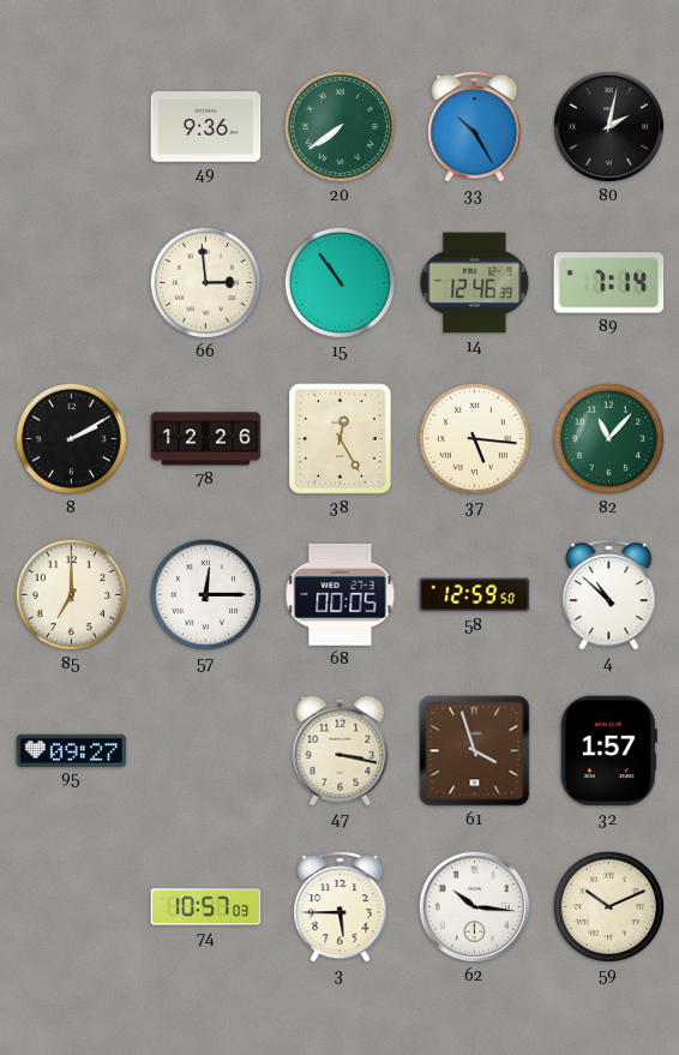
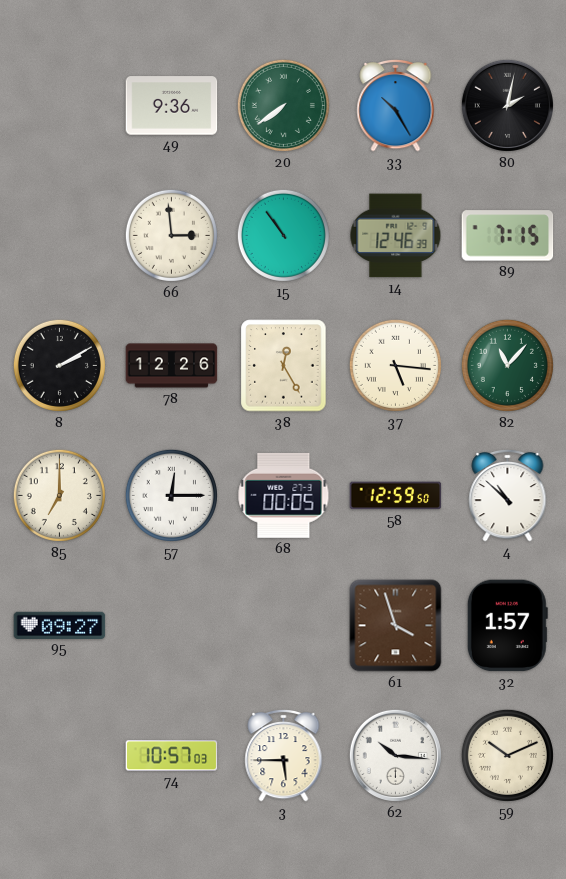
89: 7:14 -> 7:15
47: 3:17 -> none
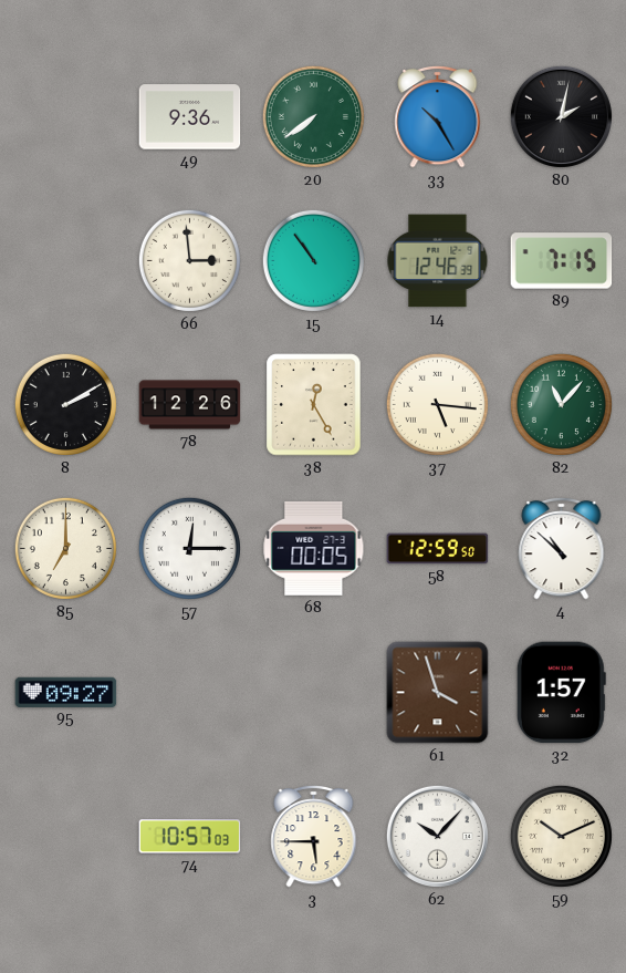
62: 10:16 -> 10:07
